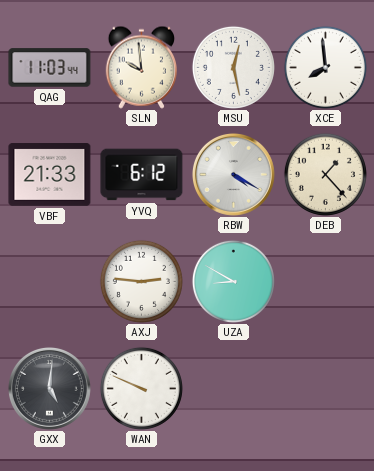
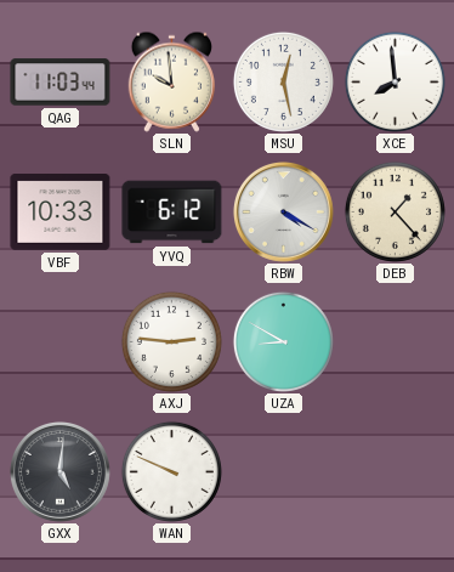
VBF: 21:33 -> 10:33
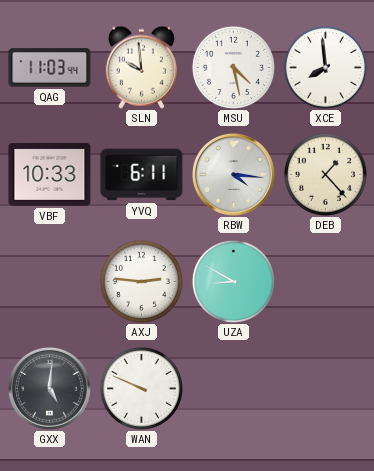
MSU: 12:28 -> 4:28
YVQ: 6:12 -> 6:11
RBW: 4:20 -> 4:16
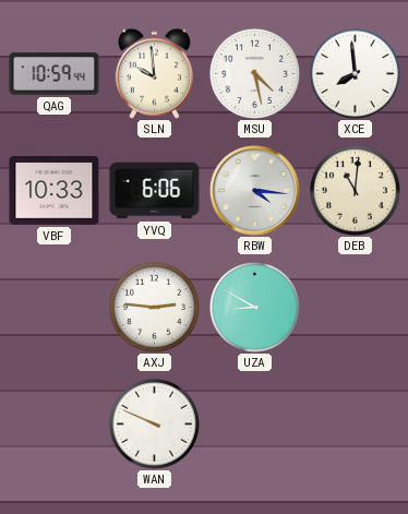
QAG: 11:03 -> 10:59
YVQ: 6:11 -> 6:06
DEB: 1:23 -> 11:01
GXX: 5:01 -> none
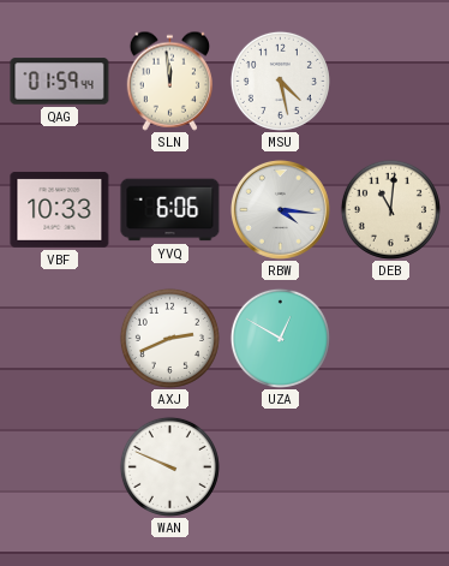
QAG: 10:59 -> 01:59
SLN: 9:59 -> 11:59
XCE: 7:59 -> none
AXJ: 2:46 -> 2:41
UZA: 8:50 -> 12:50
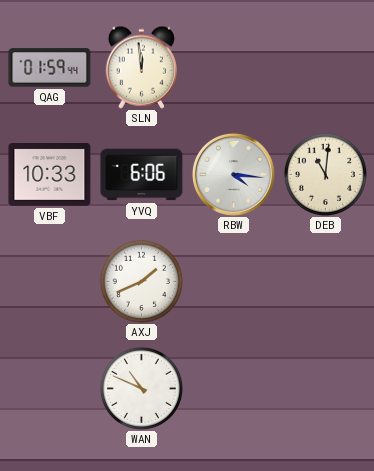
MSU: 4:28 -> none
AXJ: 2:41 -> 1:41
UZA: 12:50 -> none
WAN: 9:49 -> 10:49
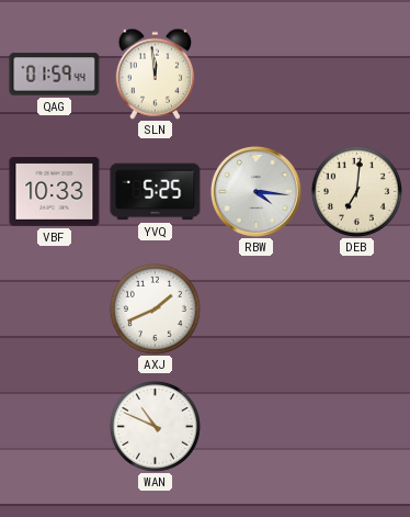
YVQ: 6:06 -> 5:25
DEB: 11:01 -> 7:01
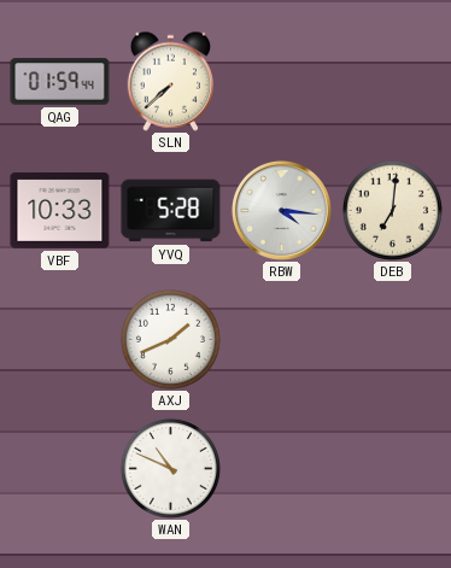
SLN: 11:59 -> 7:38
YVQ: 5:25 -> 5:28
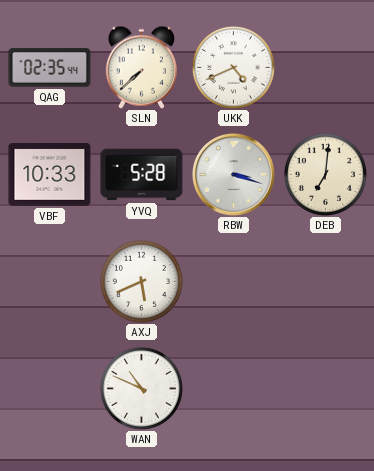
QAG: 01:59 -> 02:35
UKK: none -> 4:41
RBW: 4:16 -> 3:18
AXJ: 1:41 -> 5:41
